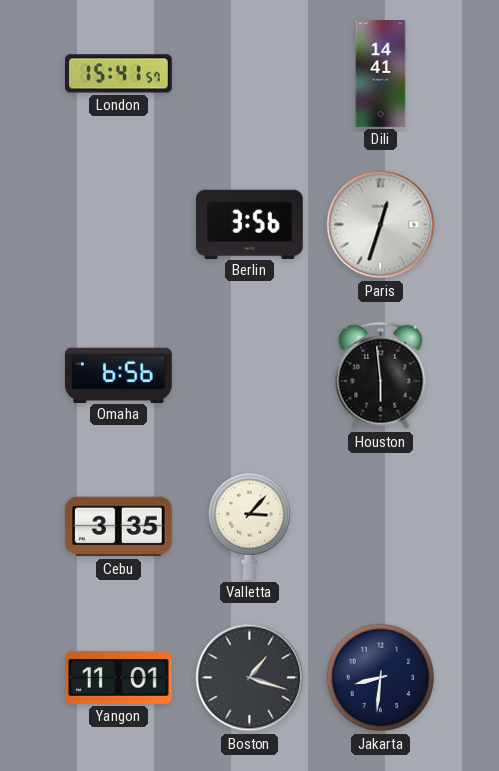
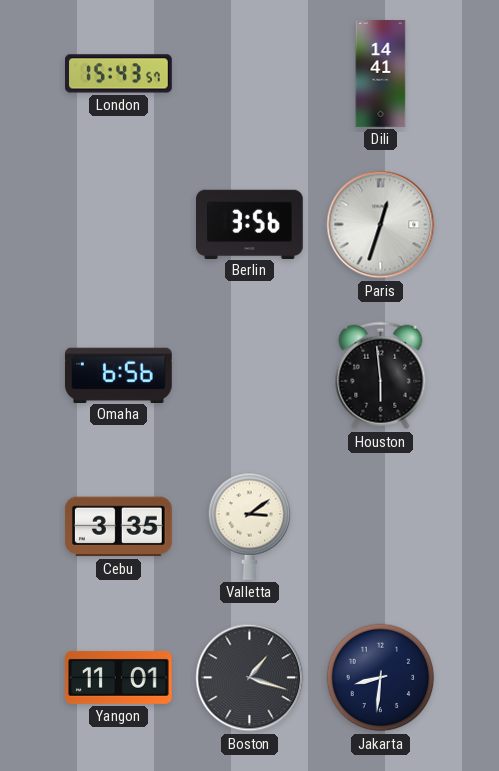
London: 15:41 -> 15:43
Valletta: 3:07 -> 3:09
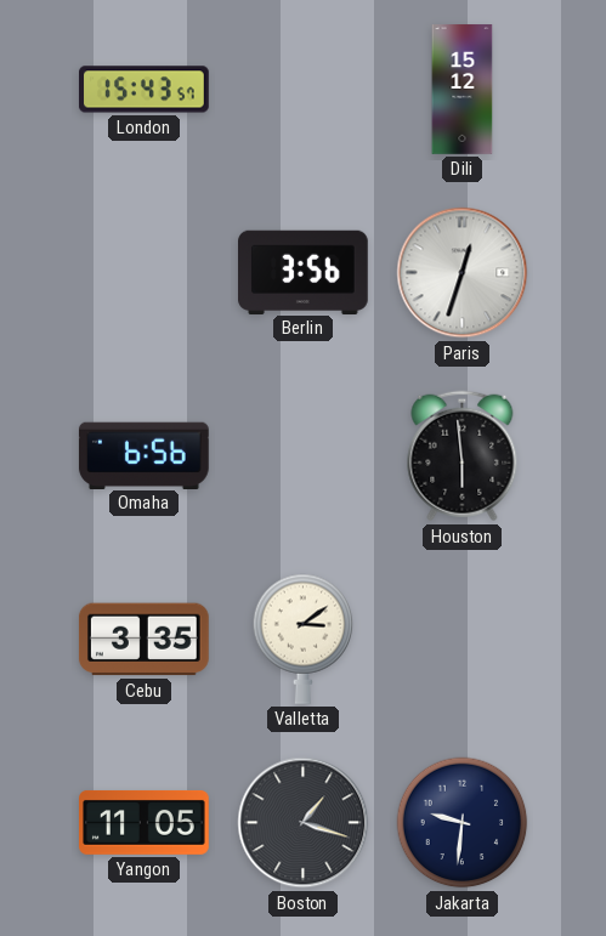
Dili: 14:41 -> 15:12
Yangon: 11:01 -> 11:05
Jakarta: 8:31 -> 9:31
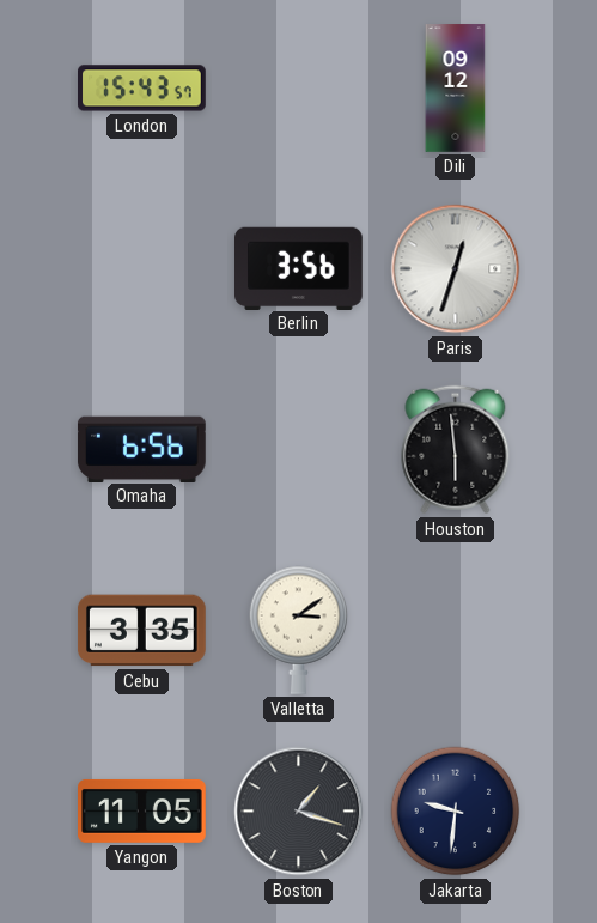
Dili: 15:12 -> 09:12
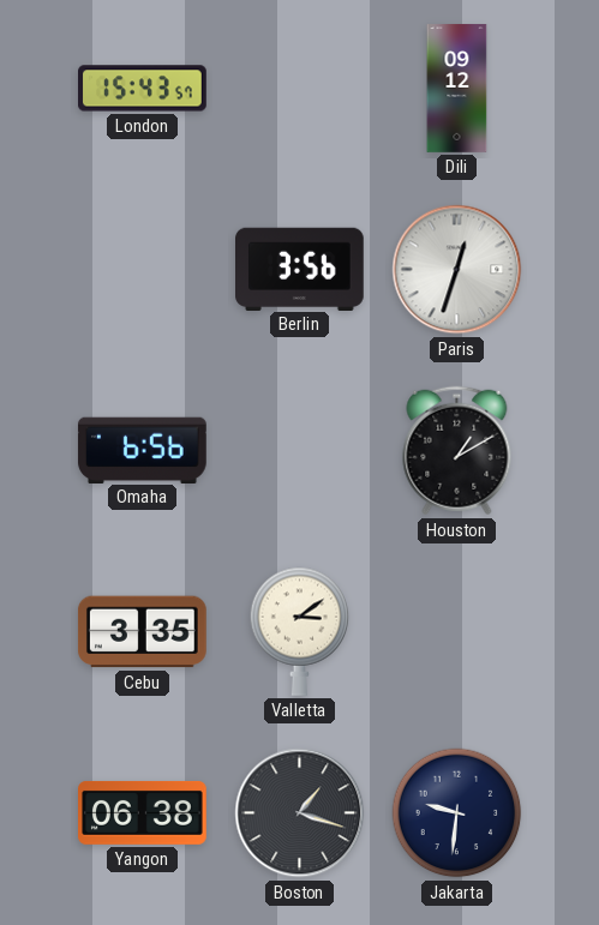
Houston: 5:59 -> 1:10
Yangon: 11:05 -> 06:38
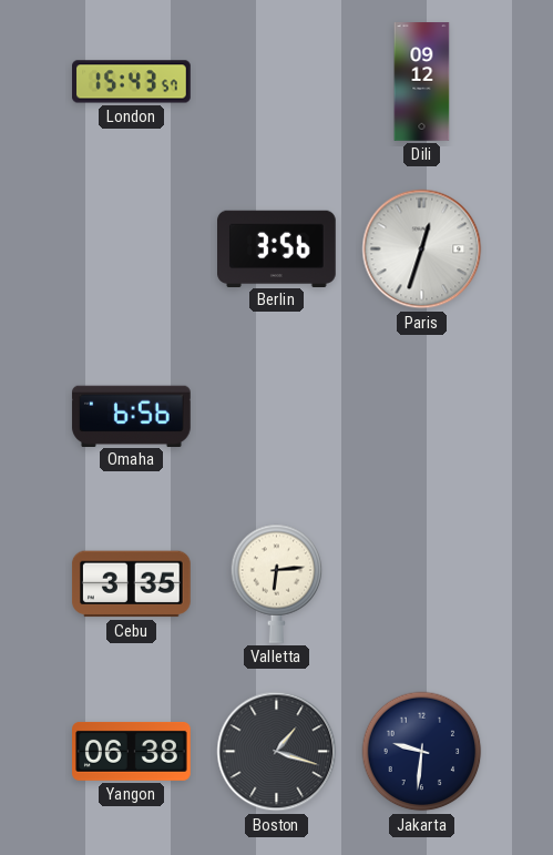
Houston: 1:10 -> none
Valletta: 3:09 -> 6:14
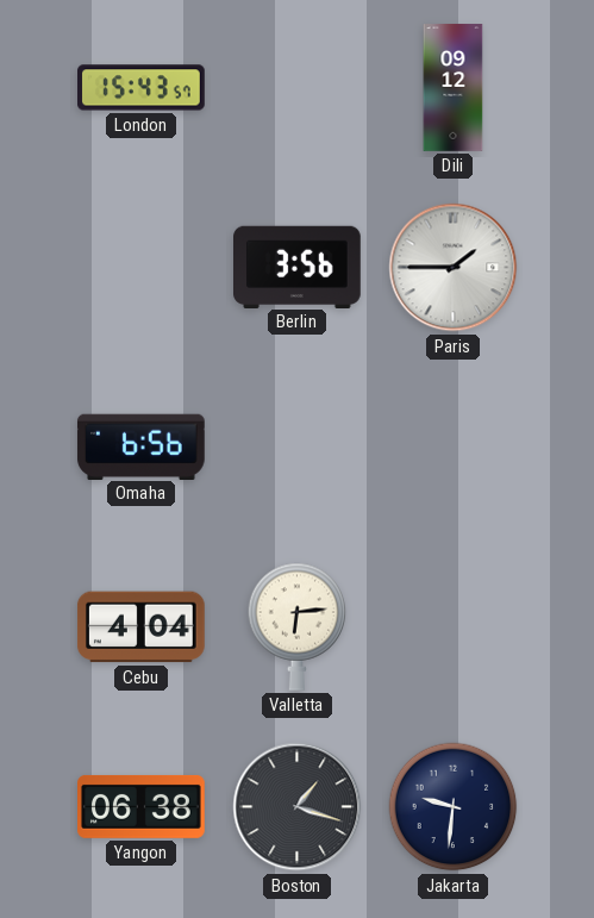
Paris: 12:33 -> 1:45
Cebu: 3:35 -> 4:04
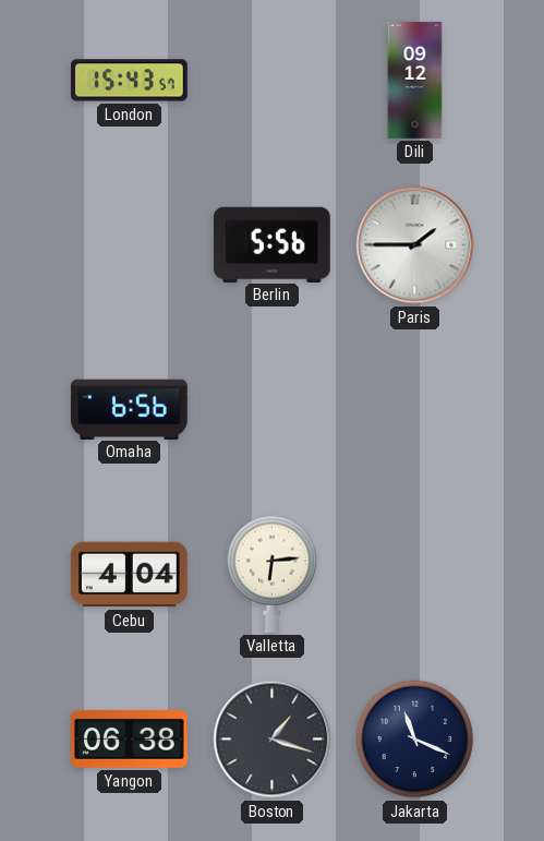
Berlin: 3:56 -> 5:56
Jakarta: 9:31 -> 11:19
